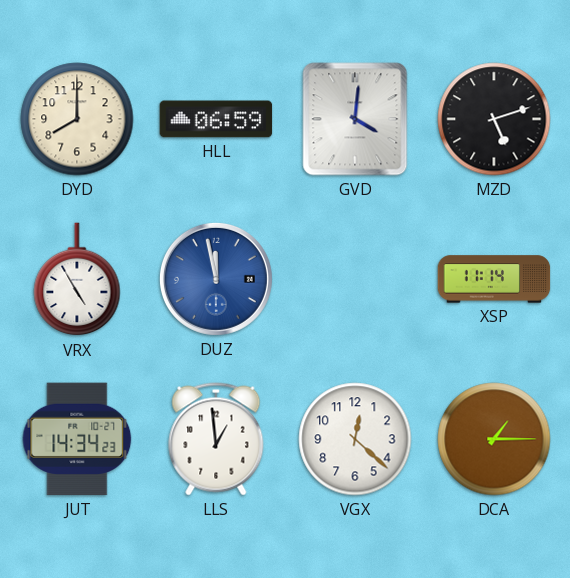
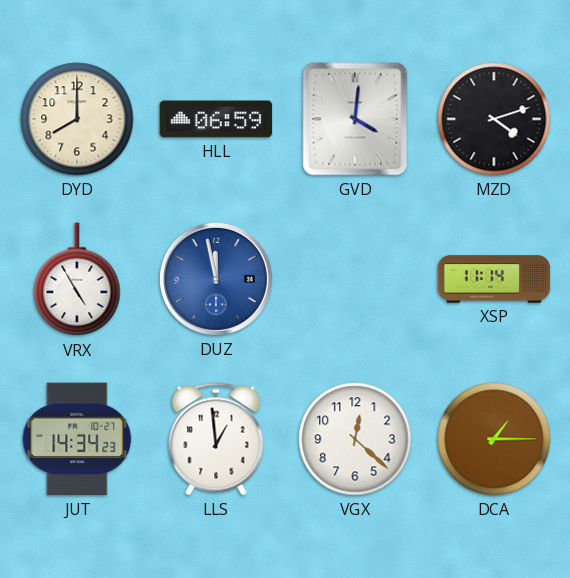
MZD: 5:12 -> 4:12
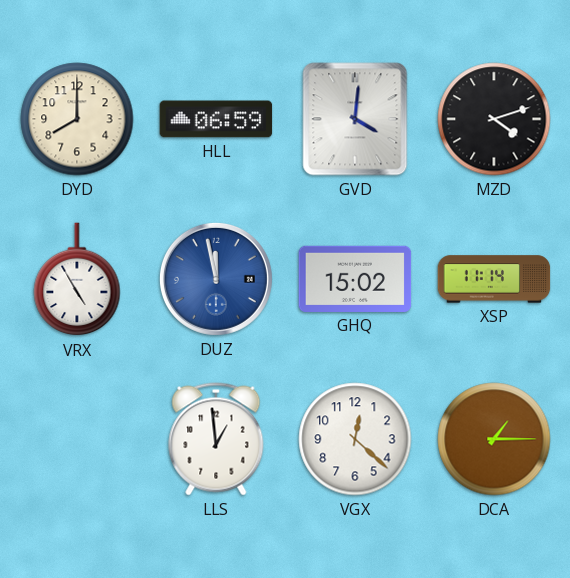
GHQ: none -> 15:02
JUT: 14:34 -> none
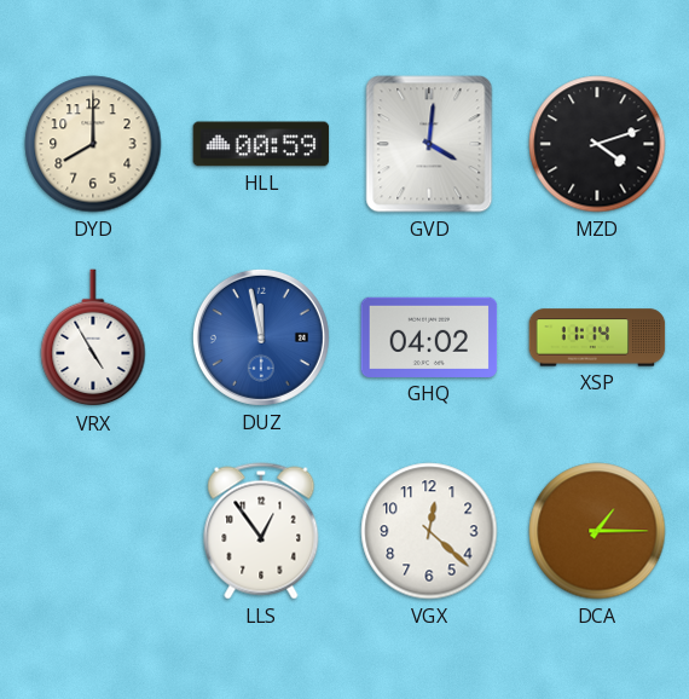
HLL: 06:59 -> 00:59
GHQ: 15:02 -> 04:02
LLS: 12:59 -> 12:54
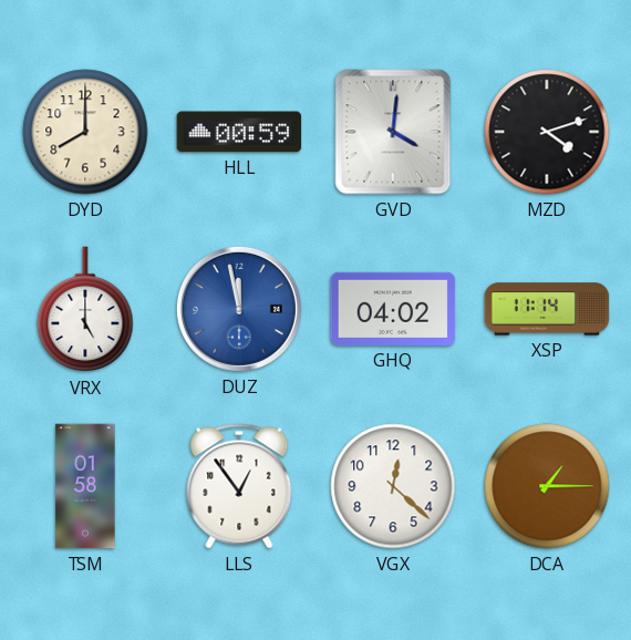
VRX: 4:55 -> 5:00
TSM: none -> 01:58
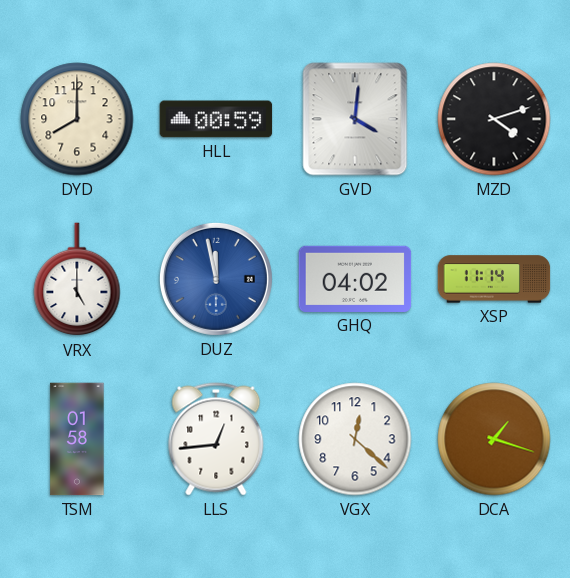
LLS: 12:54 -> 12:44
DCA: 1:15 -> 1:18
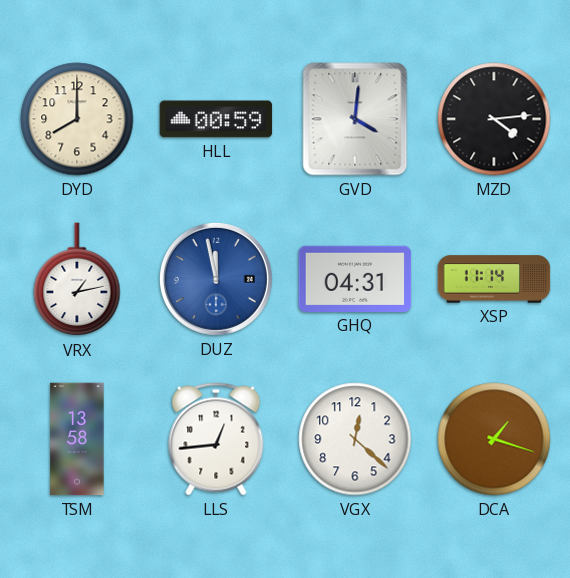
MZD: 4:12 -> 4:14
VRX: 5:00 -> 1:13
GHQ: 04:02 -> 04:31
TSM: 01:58 -> 13:58
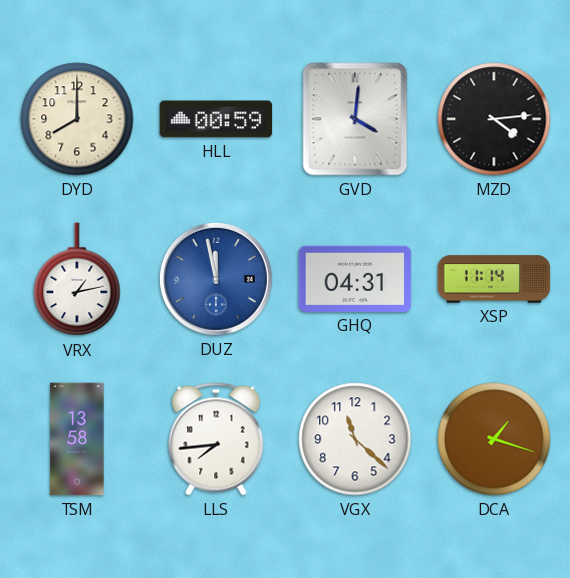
LLS: 12:44 -> 7:44
VGX: 12:22 -> 11:22
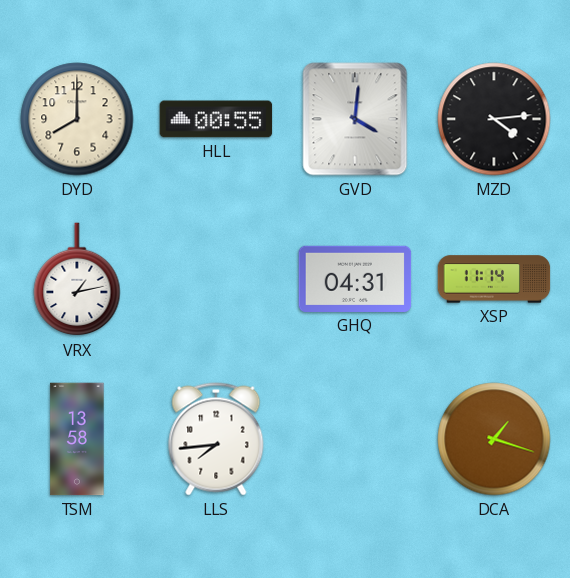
HLL: 00:59 -> 00:55
DUZ: 11:58 -> none
VGX: 11:22 -> none
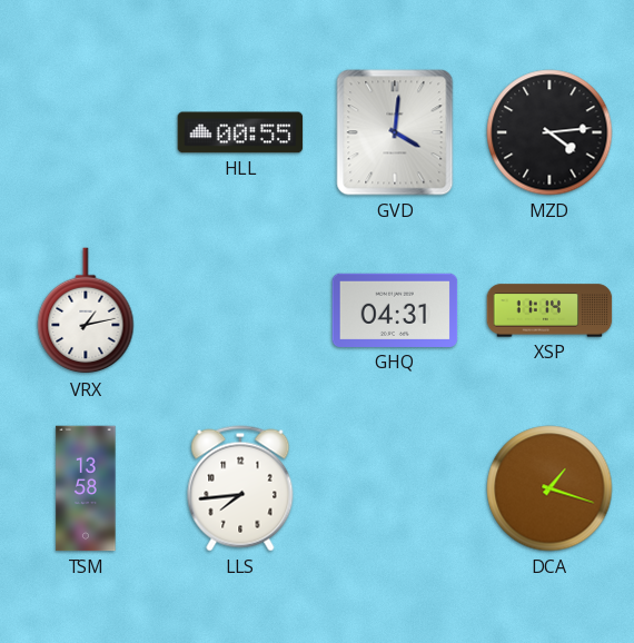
DYD: 8:00 -> none
